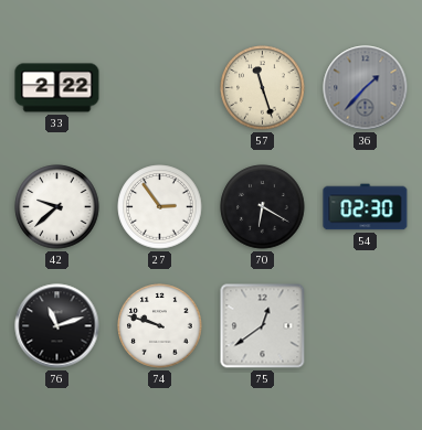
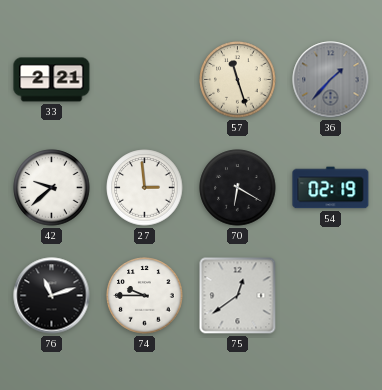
33: 2:22 -> 2:21
27: 2:54 -> 2:59
54: 02:30 -> 02:19
74: 9:48 -> 9:45
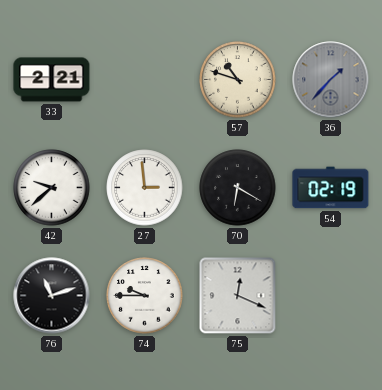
57: 11:27 -> 10:48
75: 12:39 -> 12:19
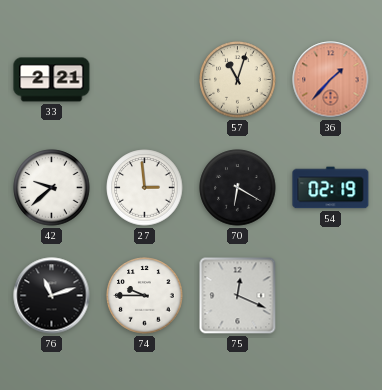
57: 10:48 -> 11:03
36 dial: grey -> salmon
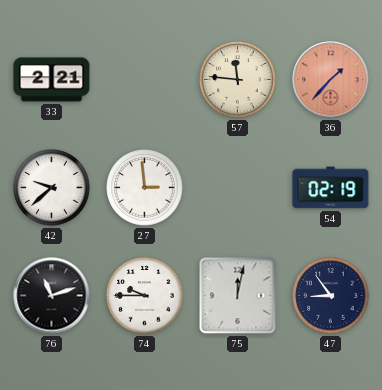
57: 11:03 -> 11:46
70: 6:20 -> none
75: 12:19 -> 12:02
47: none -> 8:54
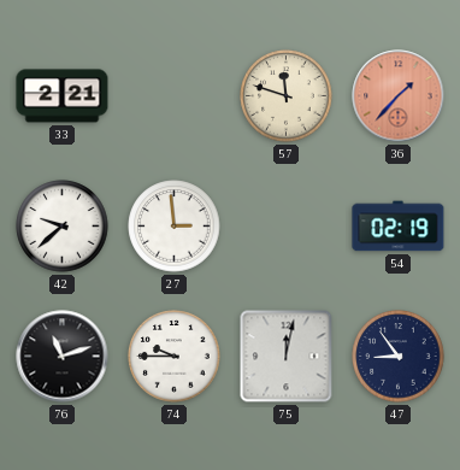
57: 11:46 -> 11:48
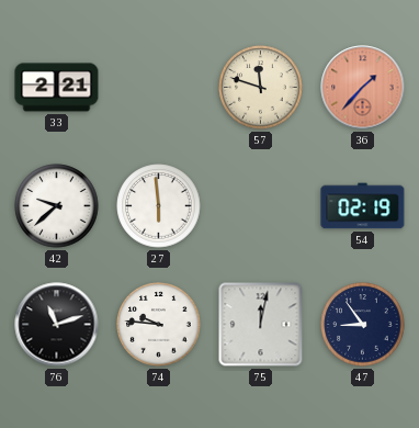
27: 2:59 -> 5:59
74: 9:45 -> 9:46
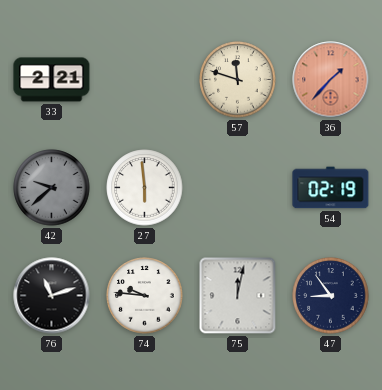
42 dial: white -> grey
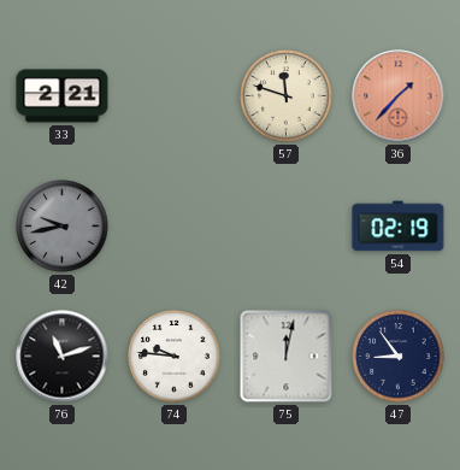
42: 9:38 -> 9:43
27: 5:59 -> none
